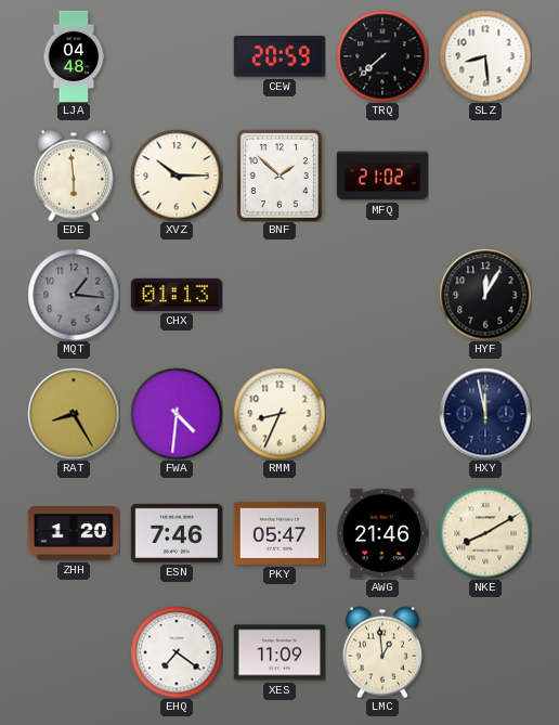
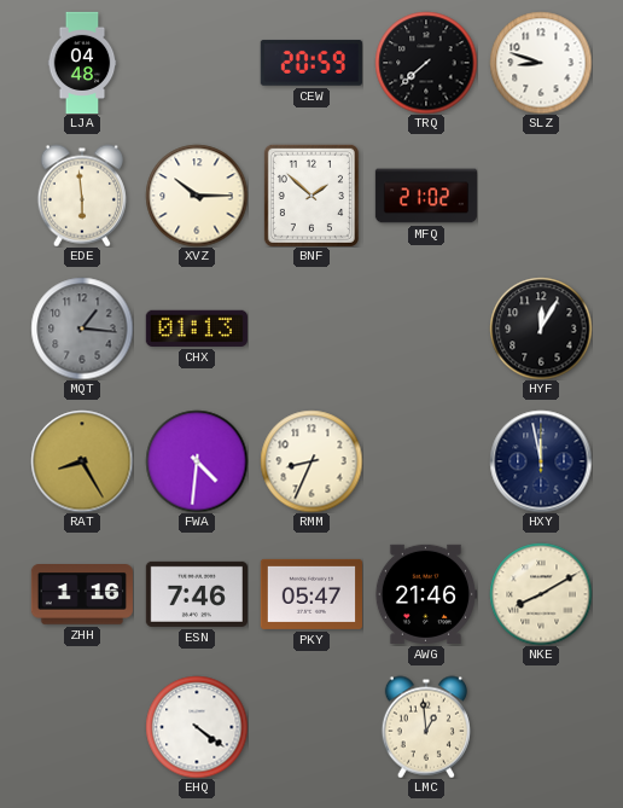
SLZ: 8:29 -> 8:48
ZHH: 1:20 -> 1:16
EHQ: 7:21 -> 4:21
XES: 11:09 -> none
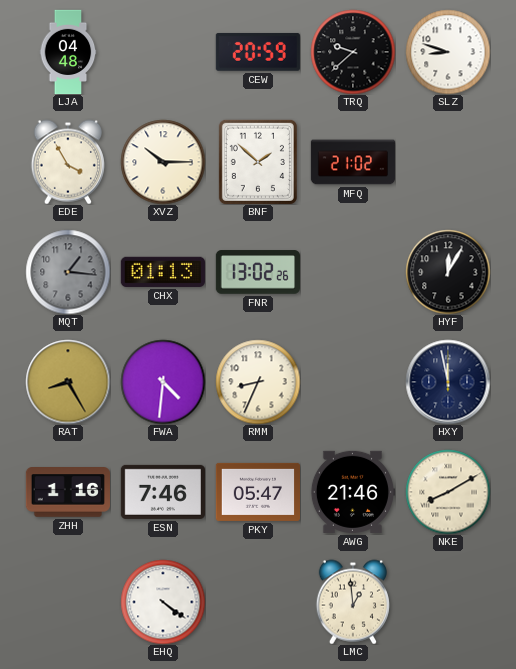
TRQ: 7:38 -> 9:38
EDE: 5:59 -> 3:55
FNR: none -> 13:02
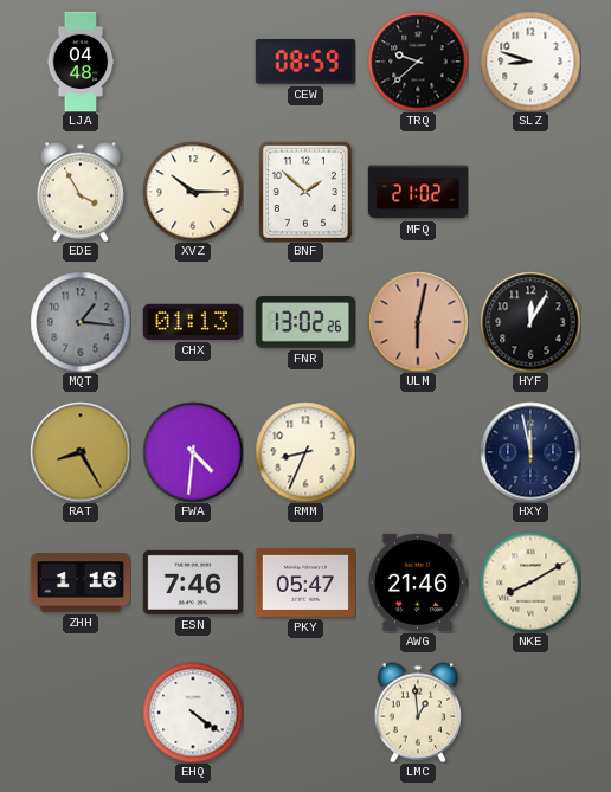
CEW: 20:59 -> 08:59
ULM: none -> 6:02
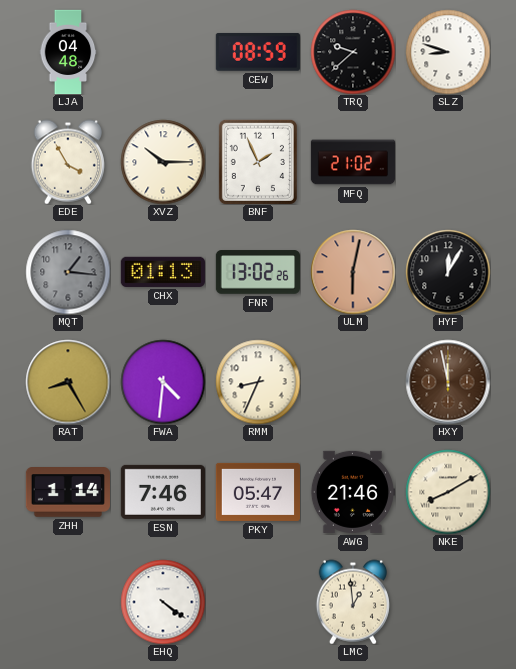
BNF: 1:52 -> 1:56
HXY dial: navy -> brown
ZHH: 1:16 -> 1:14
